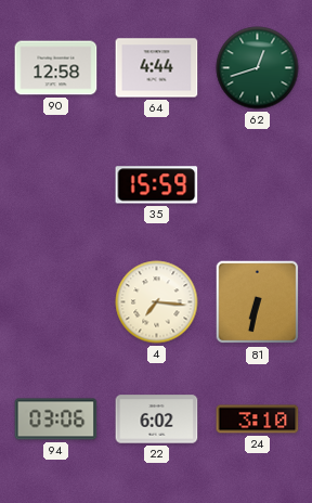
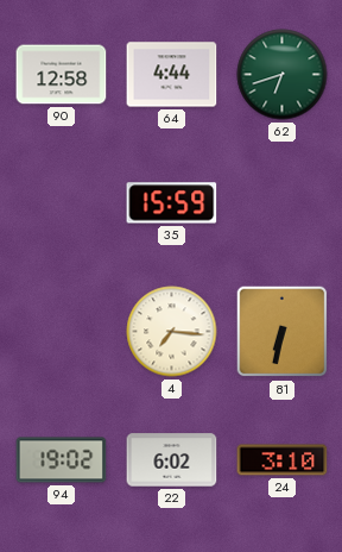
62: 12:42 -> 6:42
94: 03:06 -> 19:02
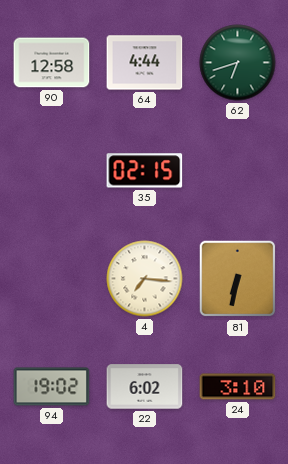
35: 15:59 -> 02:15
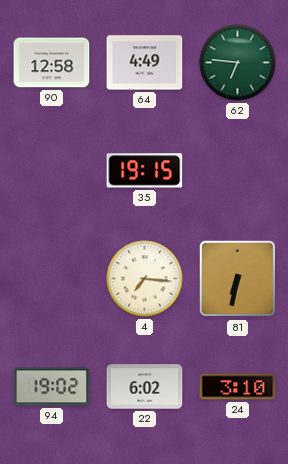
64: 4:44 -> 4:49
62: 6:42 -> 6:46
35: 02:15 -> 19:15
